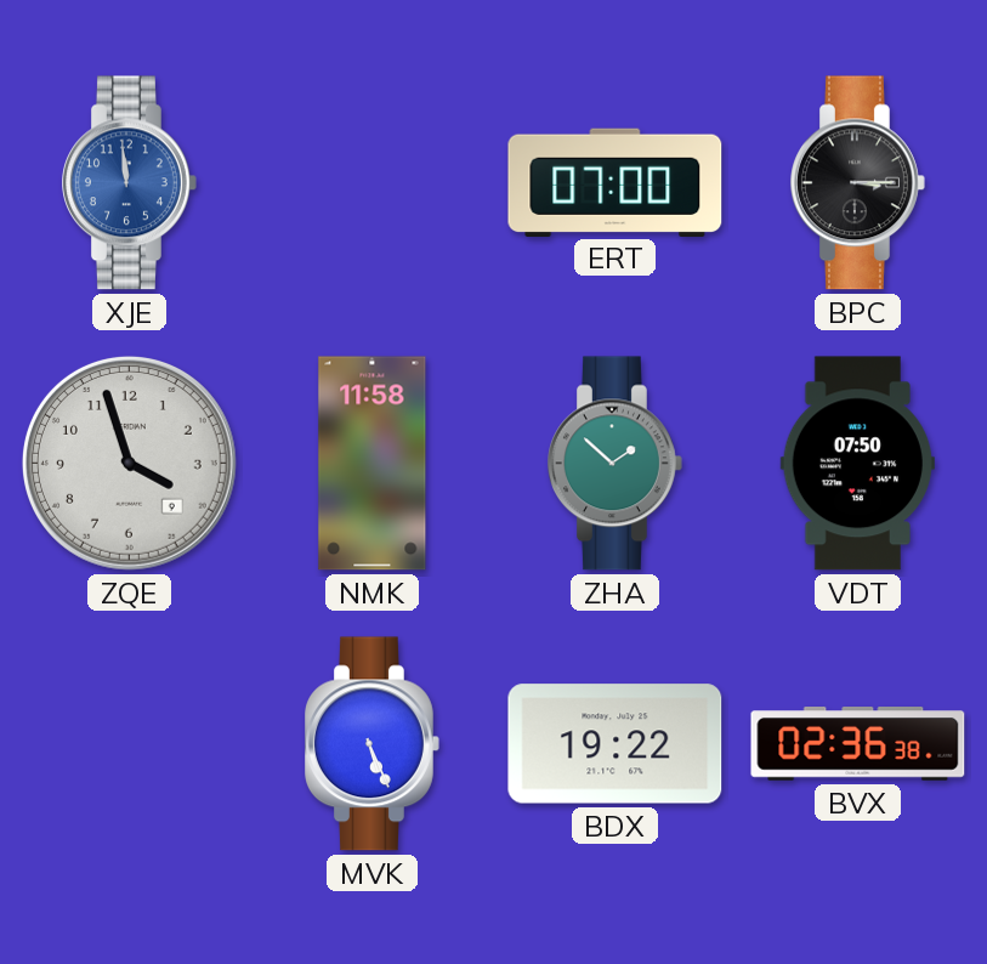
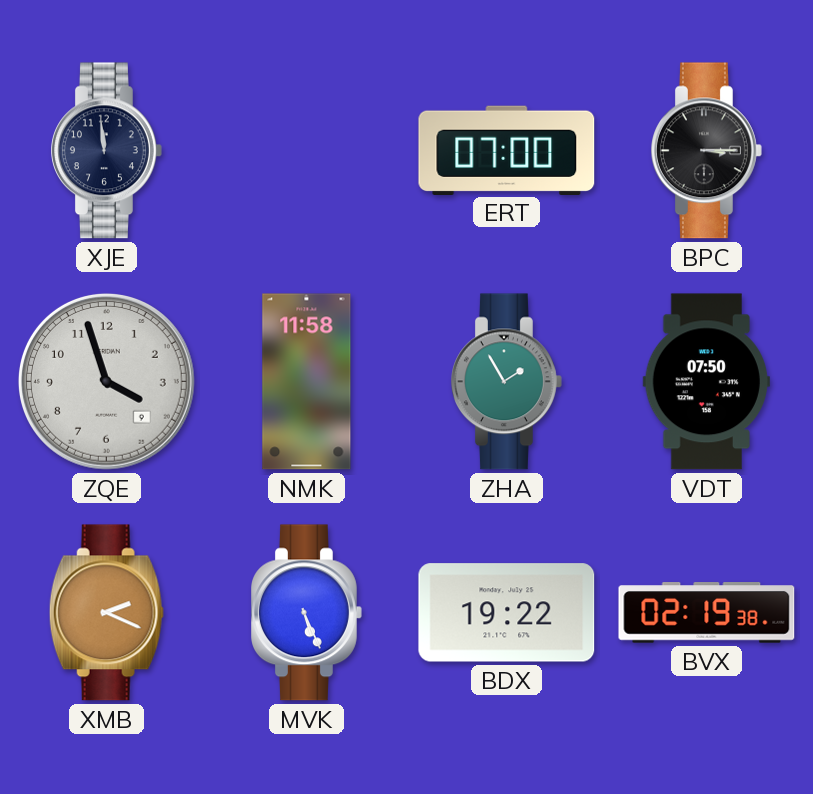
XJE dial: blue -> navy
ZHA: 1:52 -> 1:55
XMB: none -> 2:19
BVX: 02:36 -> 02:19
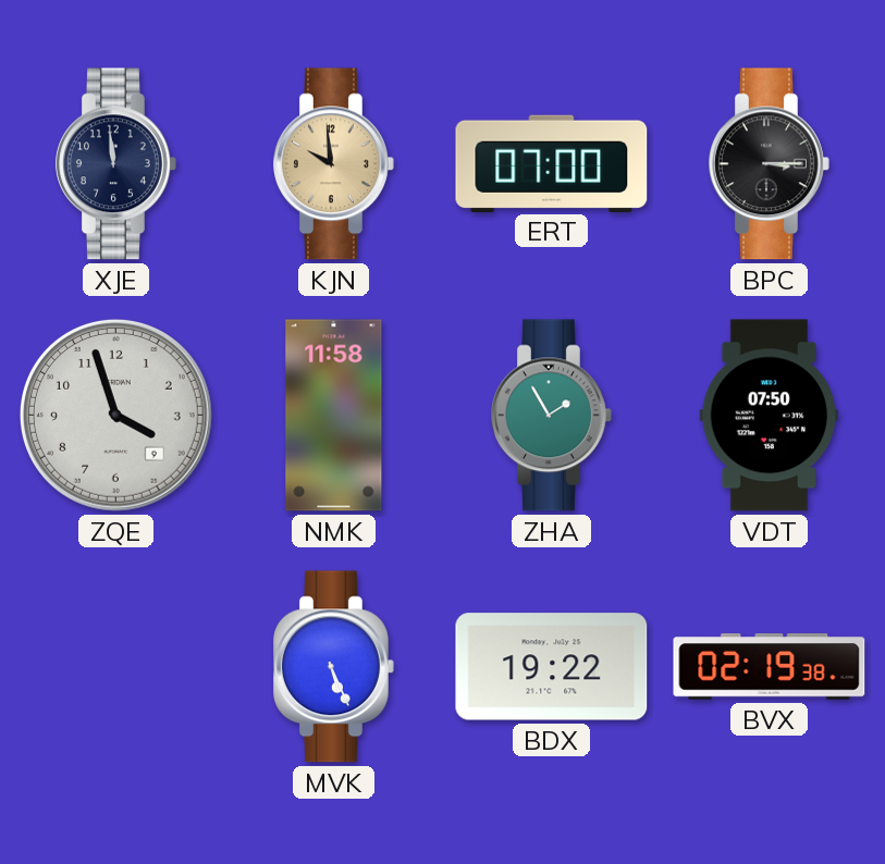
KJN: none -> 9:59
XMB: 2:19 -> none
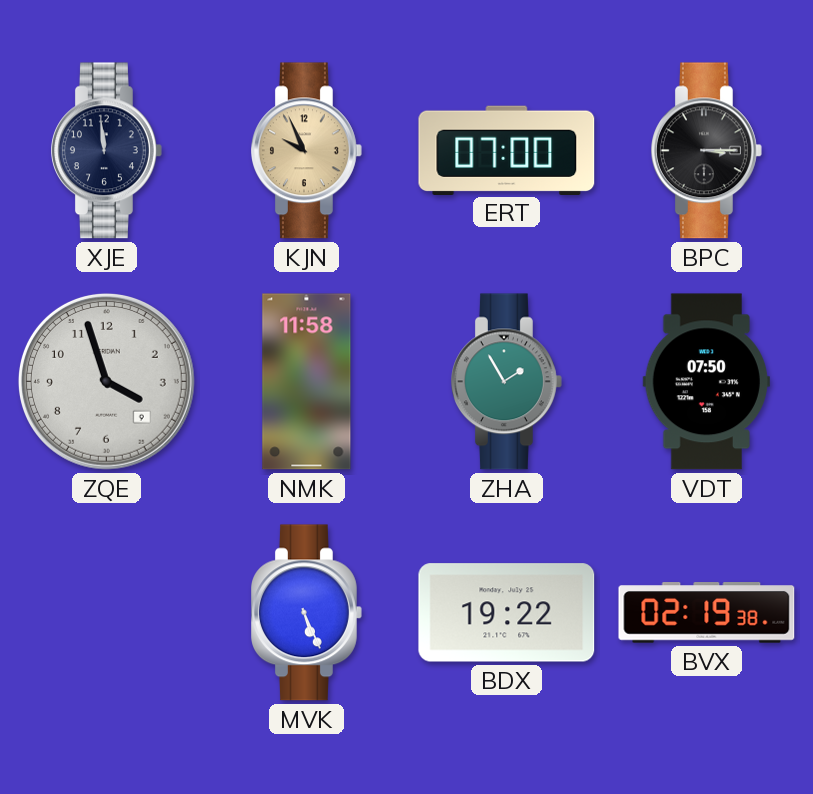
KJN: 9:59 -> 9:56
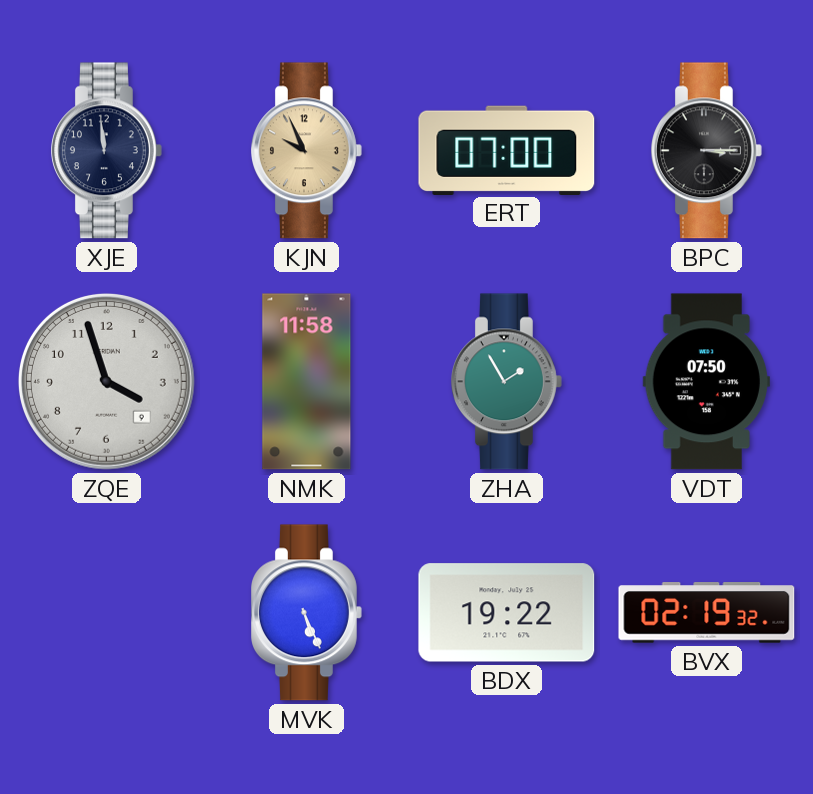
BVX: 02:19:38 -> 02:19:32
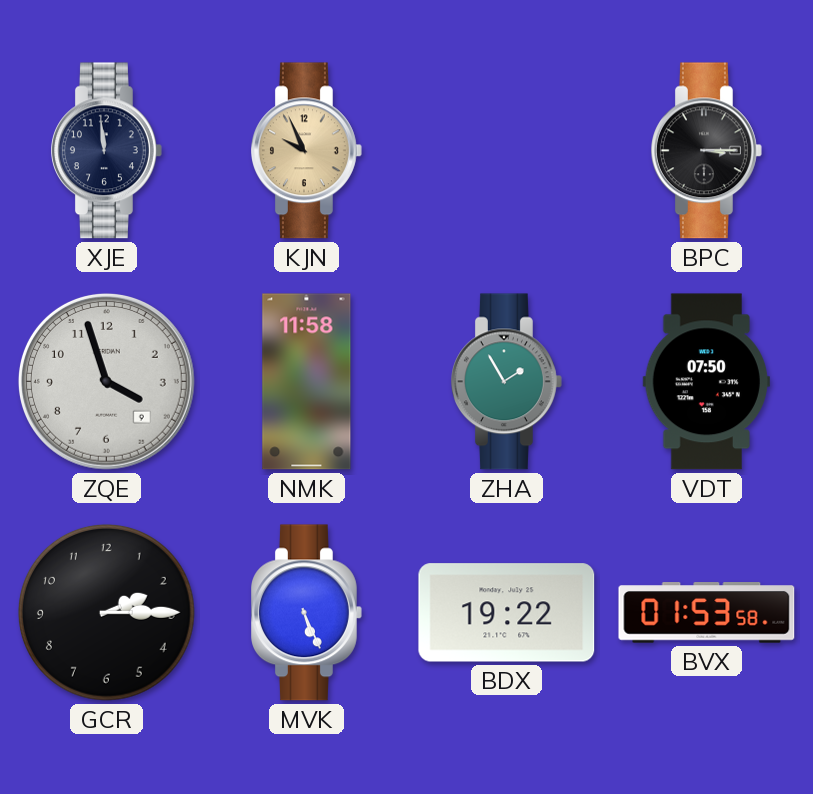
ERT: 07:00 -> none
GCR: none -> 2:15
BVX: 02:19 -> 01:53
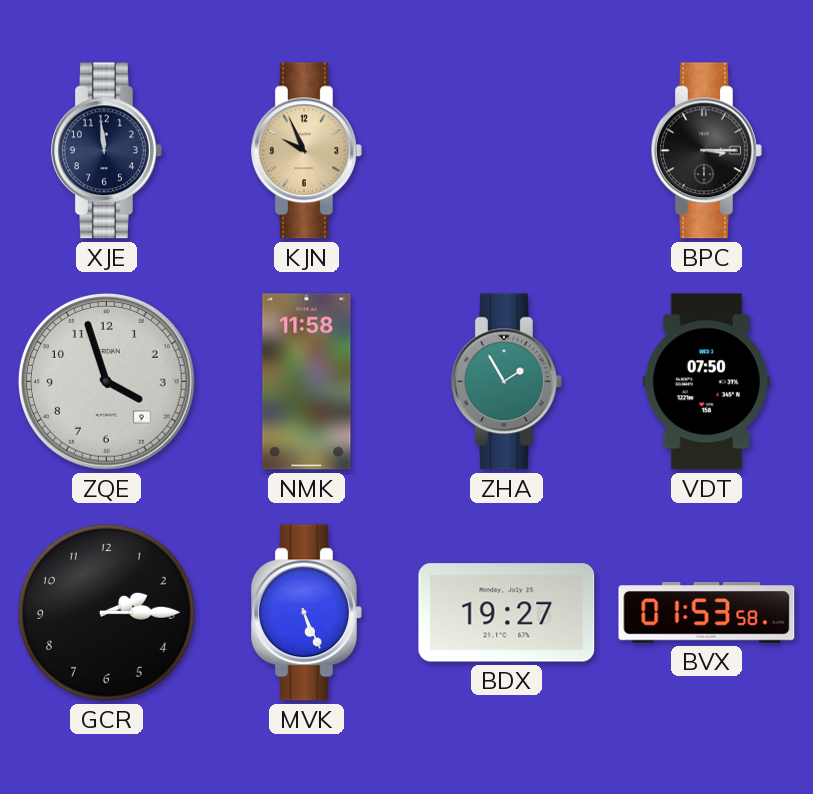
BDX: 19:22 -> 19:27
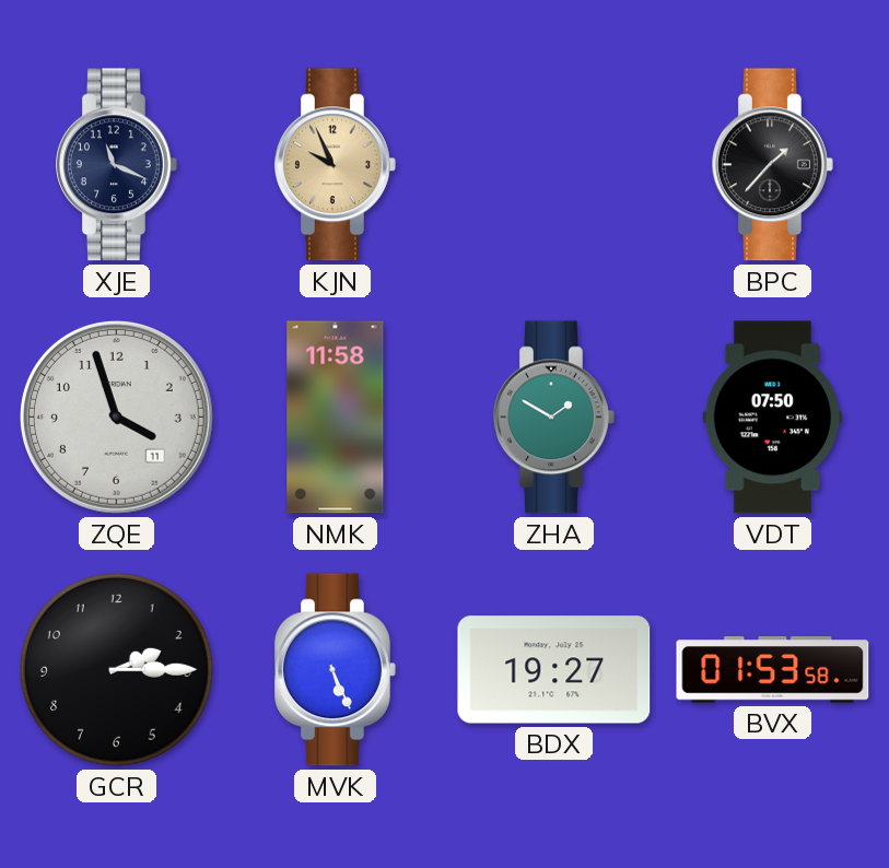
XJE: 11:59 -> 11:19
BPC: 3:15 -> 1:37
ZQE date: 9 -> 11
ZHA: 1:55 -> 1:50
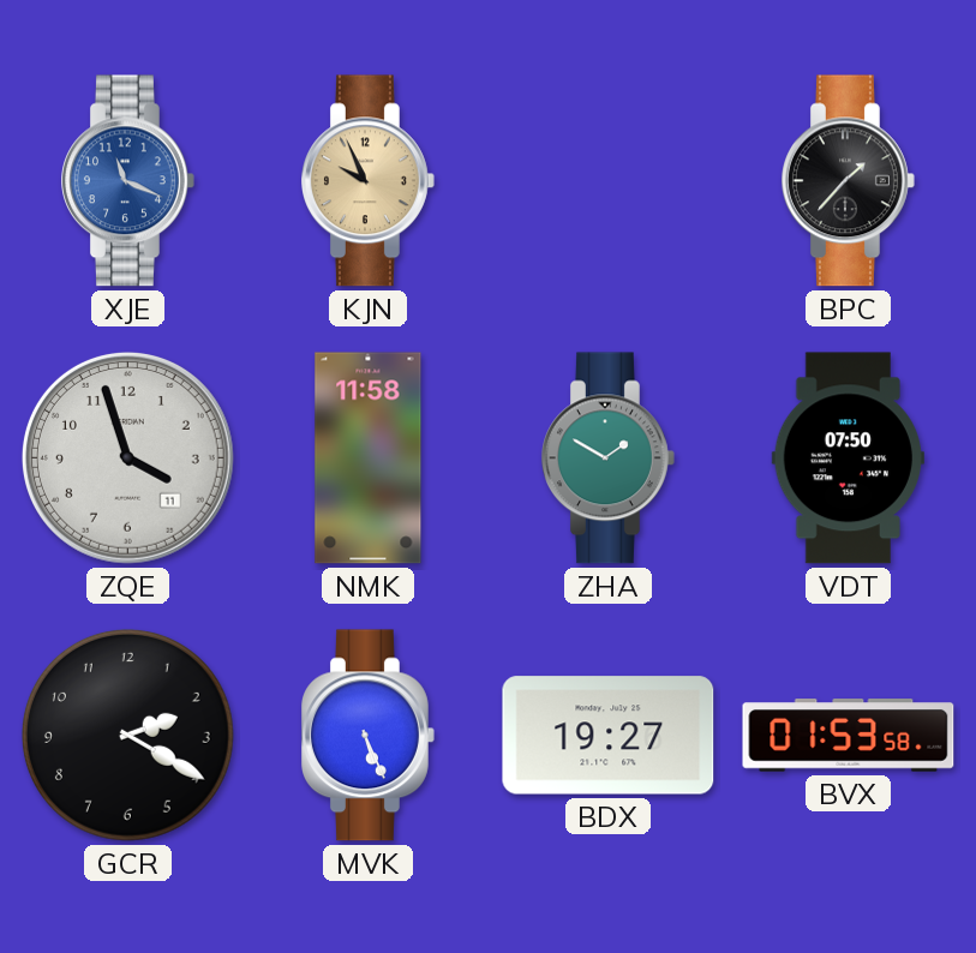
XJE dial: navy -> blue
GCR: 2:15 -> 2:20
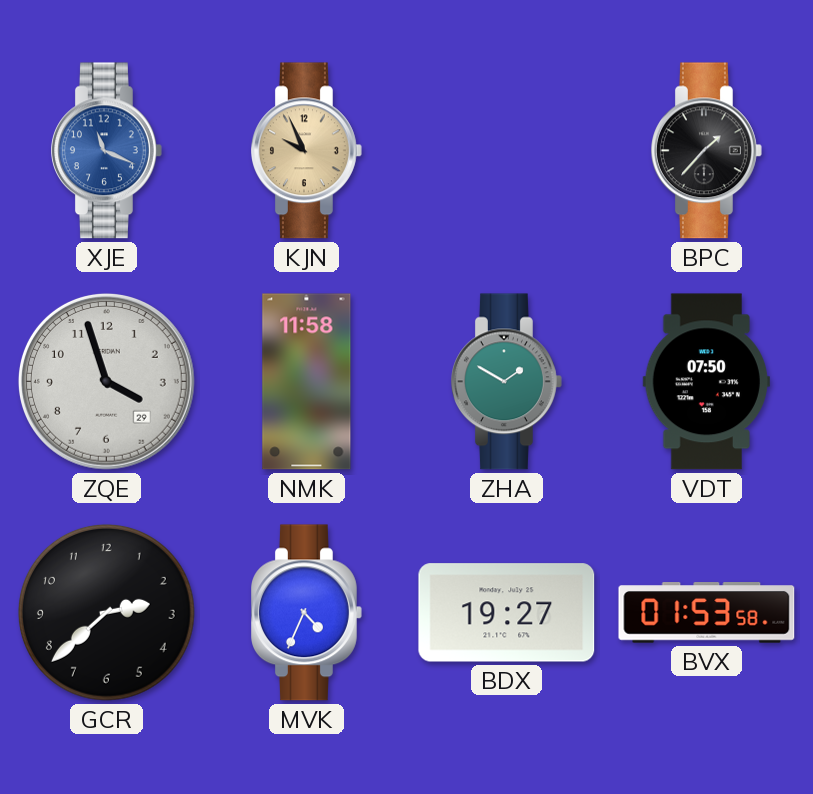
ZQE date: 11 -> 29
GCR: 2:20 -> 2:38
MVK: 5:26 -> 4:34
